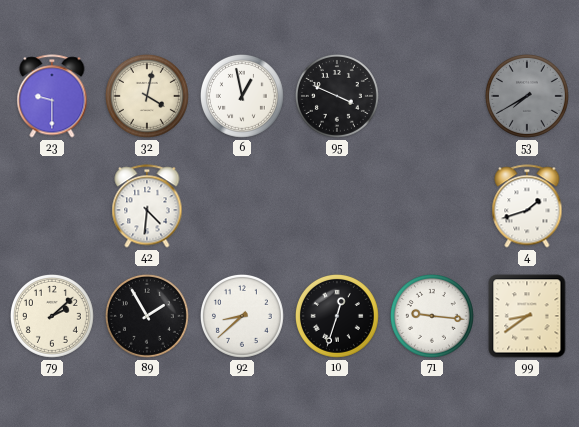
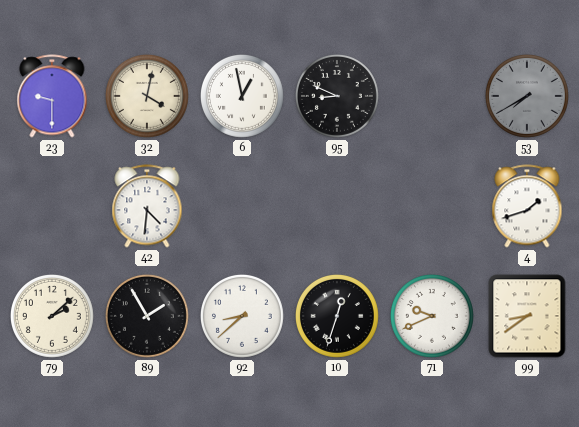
95: 3:49 -> 8:49
71: 9:16 -> 9:41
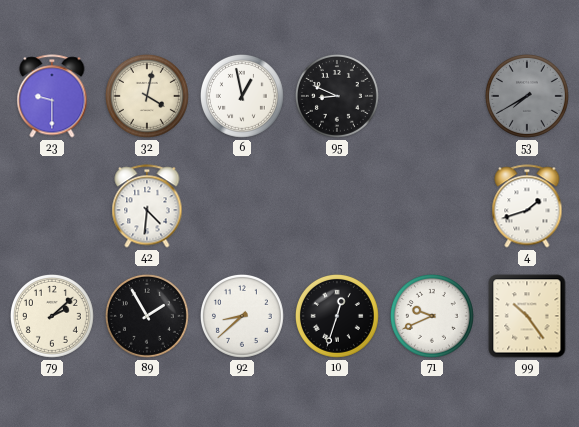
99: 8:39 -> 10:24
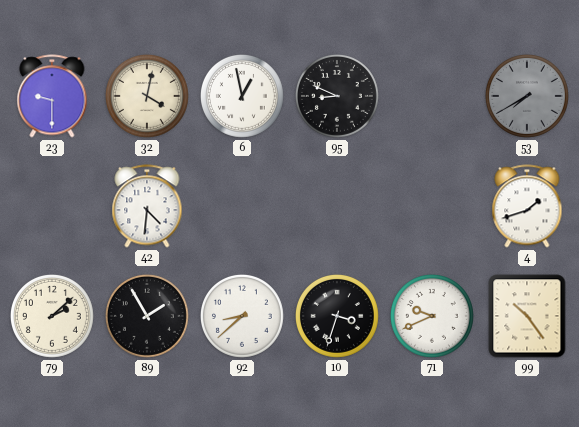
10: 12:33 -> 3:33
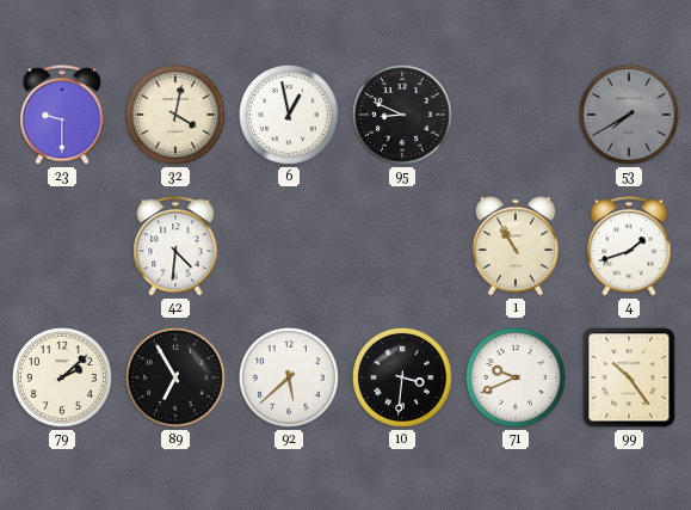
1: none -> 10:55
89: 1:55 -> 6:55
92: 8:38 -> 5:38
10: 3:33 -> 3:31
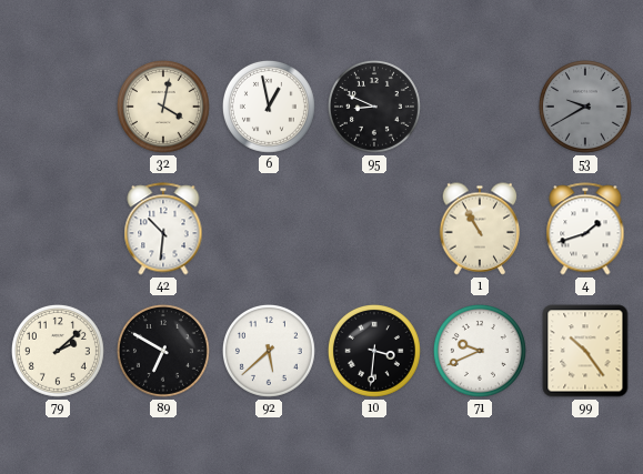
23: 9:30 -> none
53: 7:40 -> 9:40
42: 4:31 -> 10:31
89: 6:55 -> 6:50
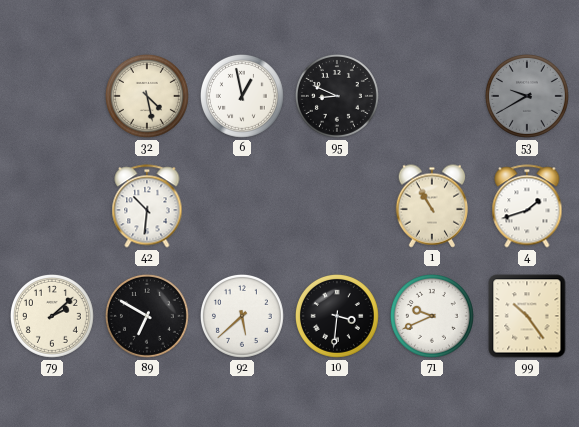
32: 4:02 -> 4:28
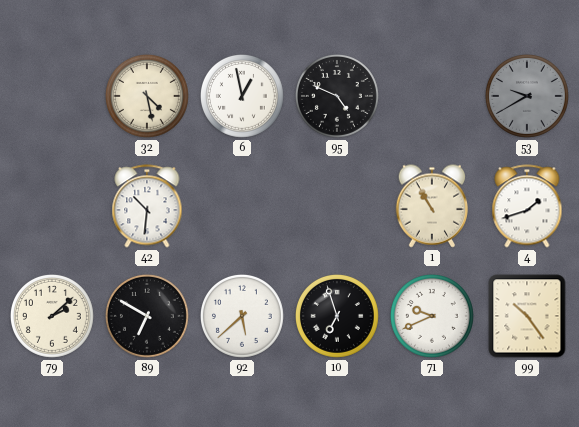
95: 8:49 -> 4:49
10: 3:31 -> 6:57
